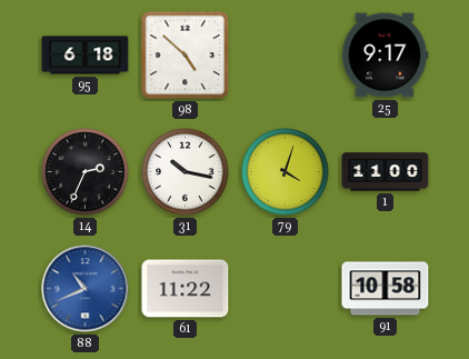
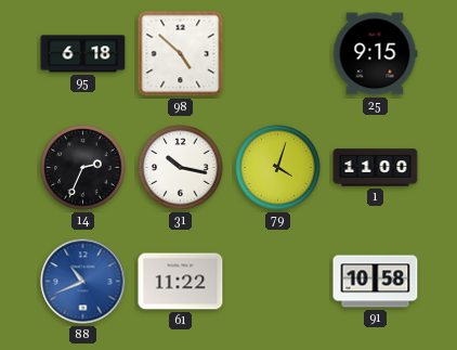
25: 9:17 -> 9:15
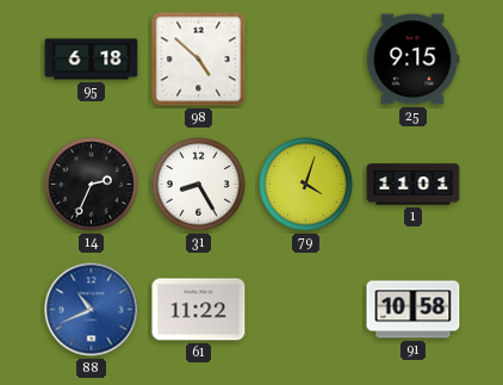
31: 10:17 -> 8:25
1: 11:00 -> 11:01
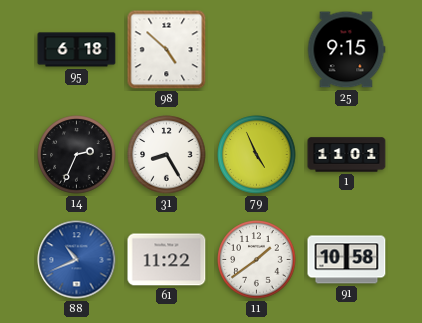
79: 4:03 -> 4:56
11: none -> 1:39
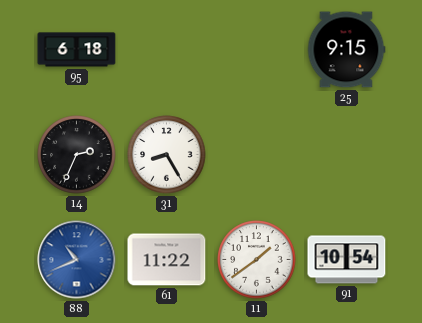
98: 4:52 -> none
79: 4:56 -> none
1: 11:01 -> none
91: 10:58 -> 10:54
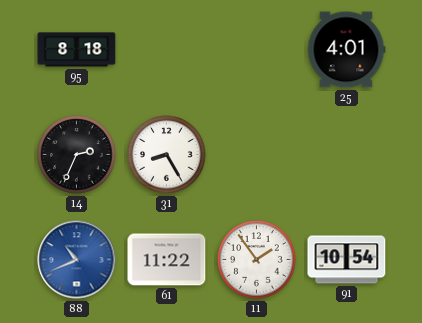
95: 6:18 -> 8:18
25: 9:15 -> 4:01
11: 1:39 -> 1:54
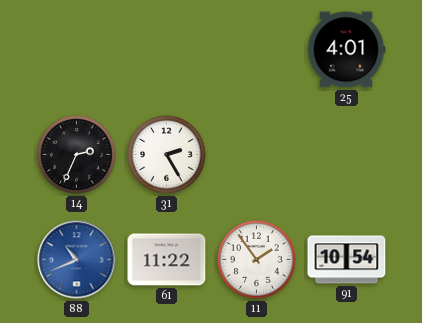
95: 8:18 -> none
31: 8:25 -> 2:25
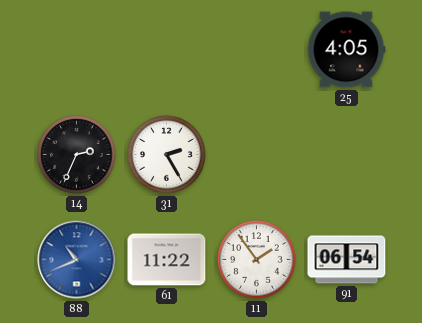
25: 4:01 -> 4:05
91: 10:54 -> 06:54
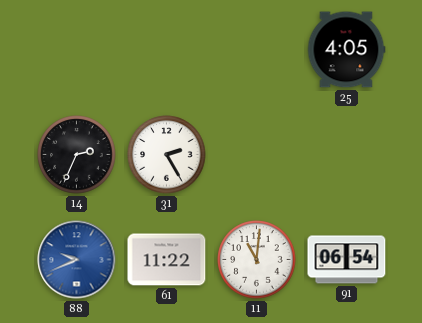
88: 10:41 -> 9:41
11: 1:54 -> 11:01
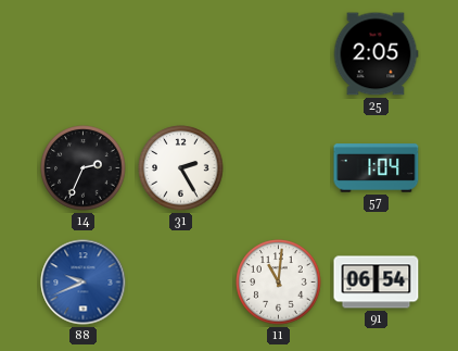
25: 4:05 -> 2:05
57: none -> 1:04
61: 11:22 -> none
